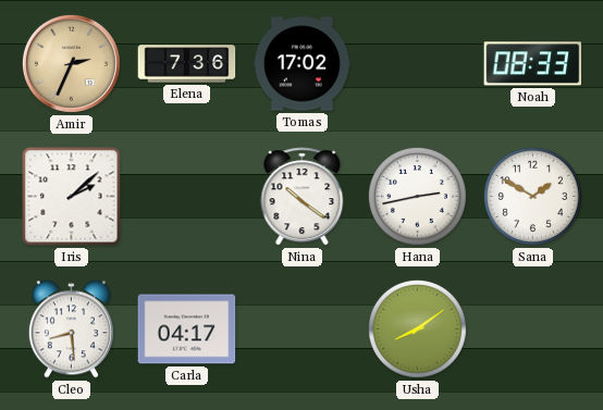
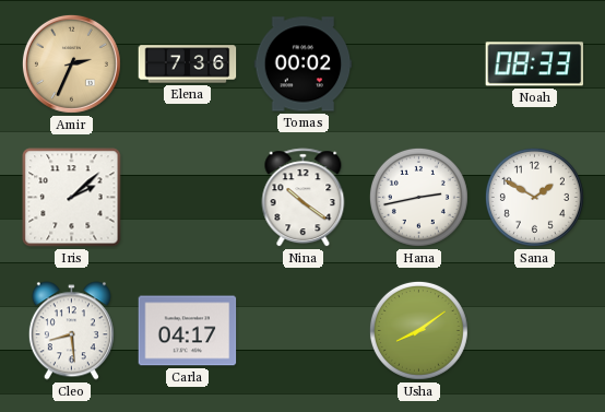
Tomas: 17:02 -> 00:02
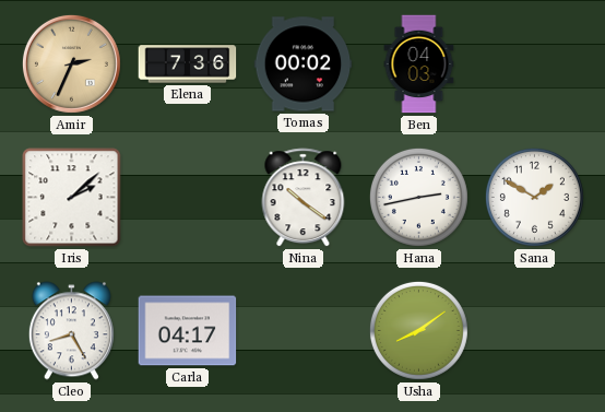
Ben: none -> 04:03
Noah: 08:33 -> none
Cleo: 8:29 -> 8:25
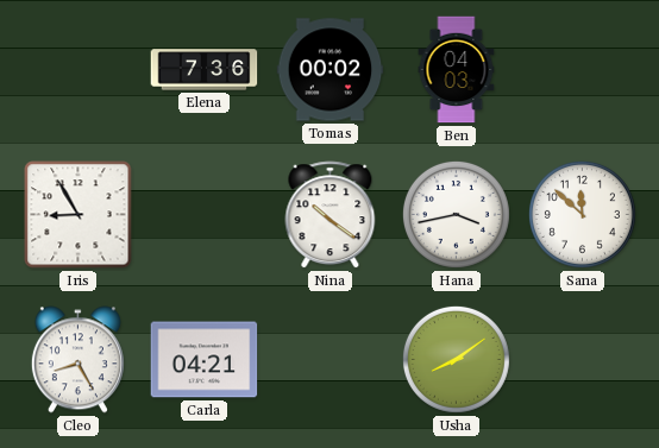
Amir: 2:34 -> none
Iris: 2:08 -> 8:55
Hana: 2:43 -> 3:43
Sana: 1:50 -> 11:52
Carla: 04:17 -> 04:21
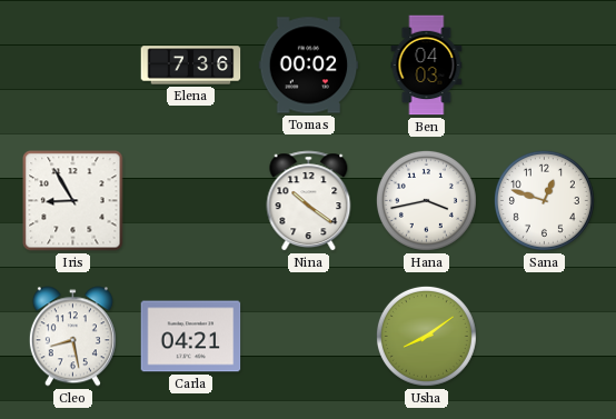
Sana: 11:52 -> 12:48
Cleo: 8:25 -> 8:28
